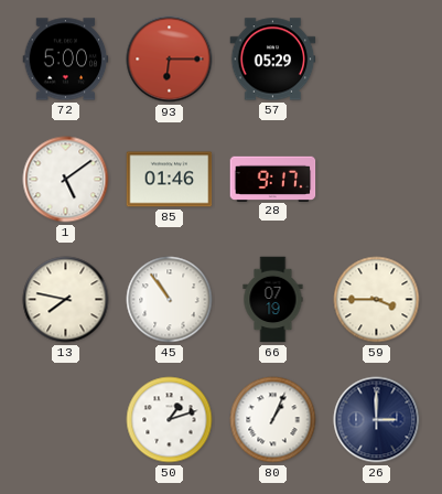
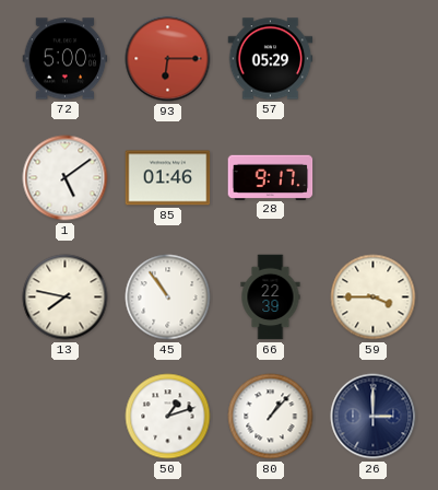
66: 07:19 -> 22:39
80: 1:04 -> 1:07
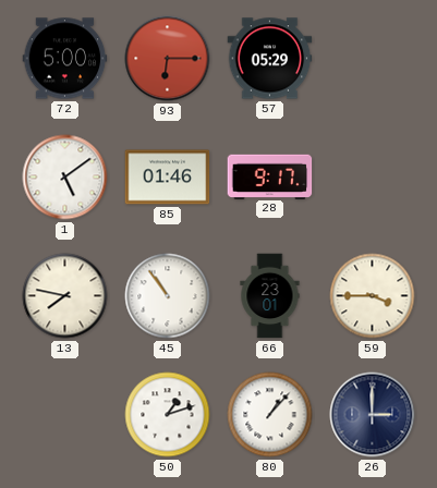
66: 22:39 -> 23:01
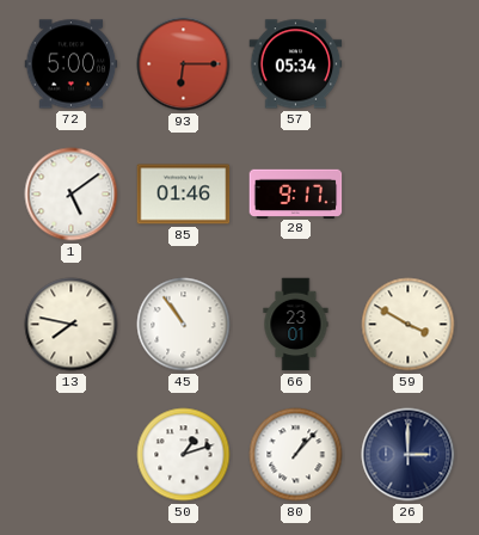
57: 05:29 -> 05:34
59: 3:45 -> 3:50
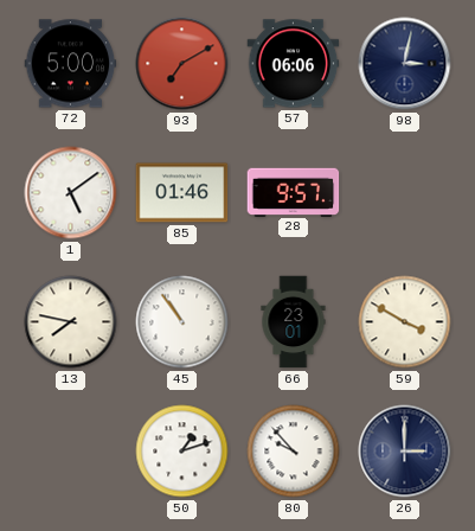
93: 6:15 -> 7:10
57: 05:34 -> 06:06
98: none -> 3:02
28: 9:17 -> 9:57
80: 1:07 -> 9:53
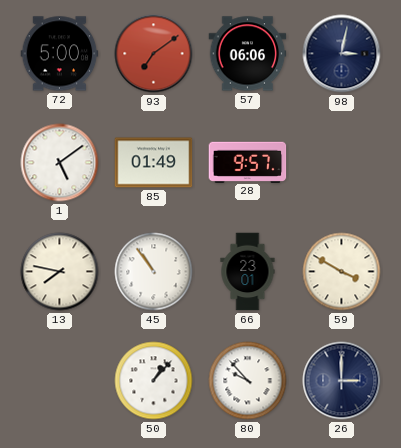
93: 7:10 -> 7:09
85: 01:46 -> 01:49
50: 1:12 -> 1:07
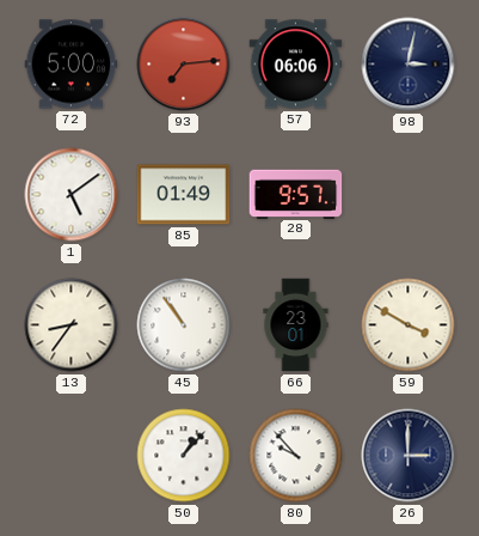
93: 7:09 -> 7:14
13: 7:47 -> 8:36
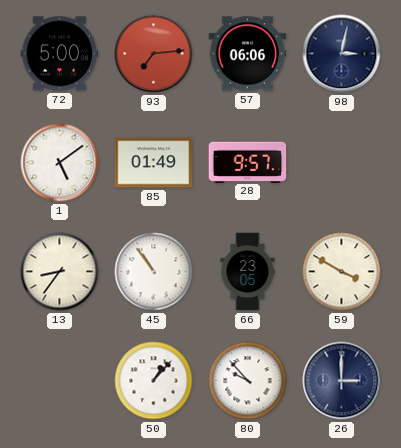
66: 23:01 -> 23:05
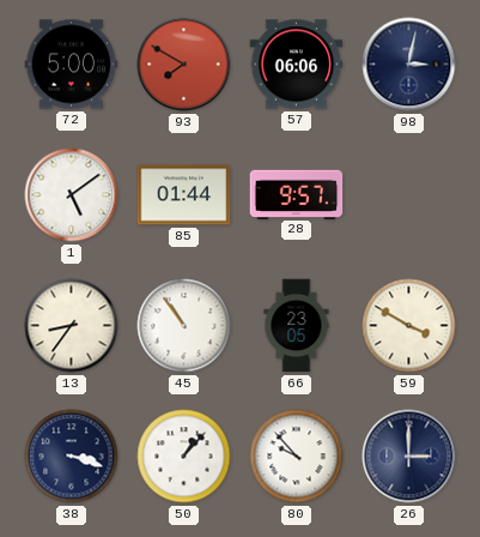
93: 7:14 -> 7:50
85: 01:49 -> 01:44
38: none -> 3:18
